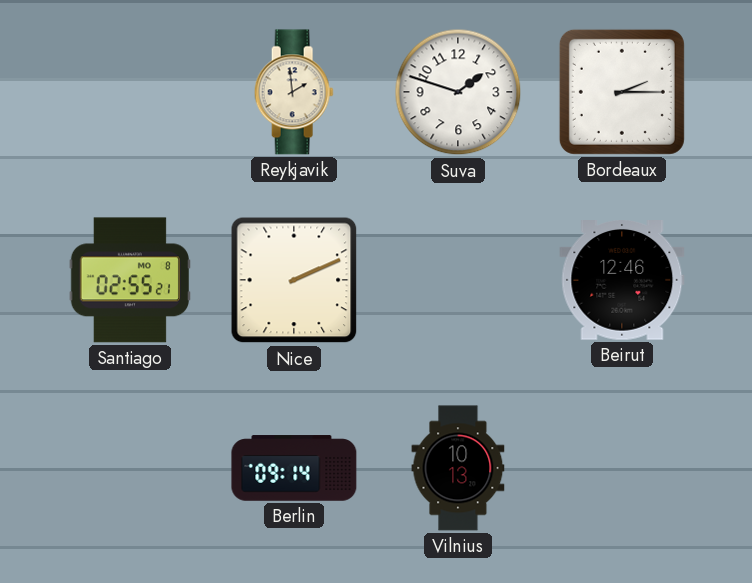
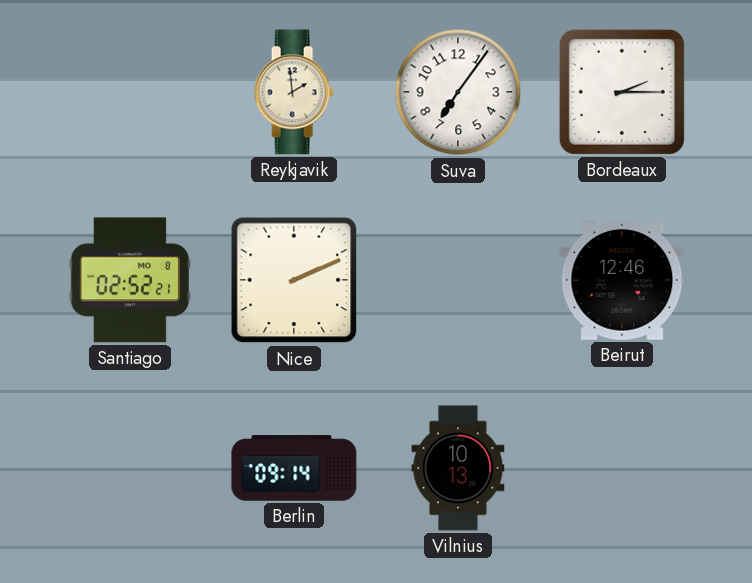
Suva: 1:48 -> 7:06
Santiago: 02:55 -> 02:52
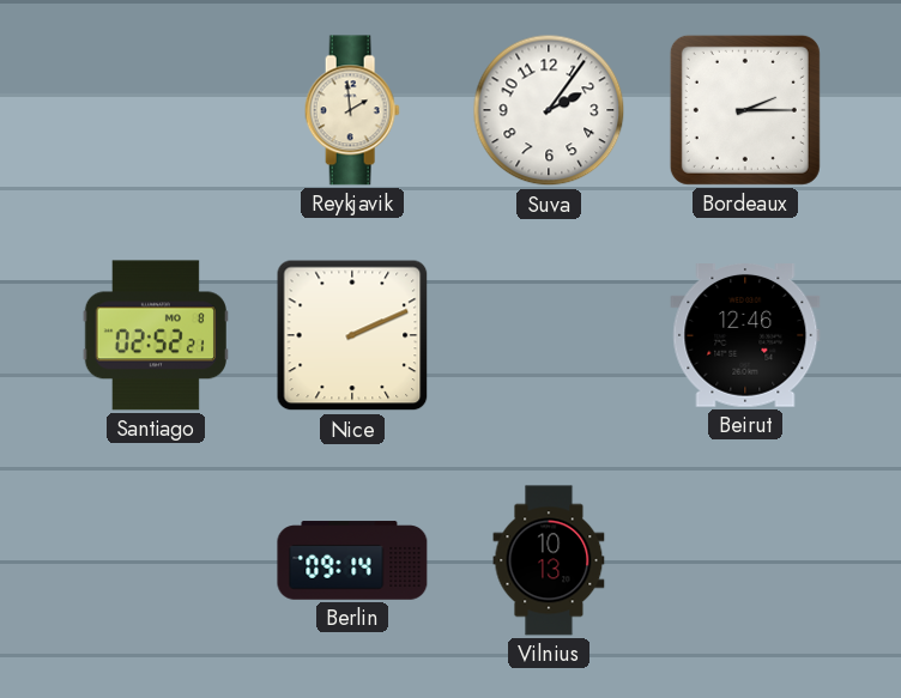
Suva: 7:06 -> 2:06
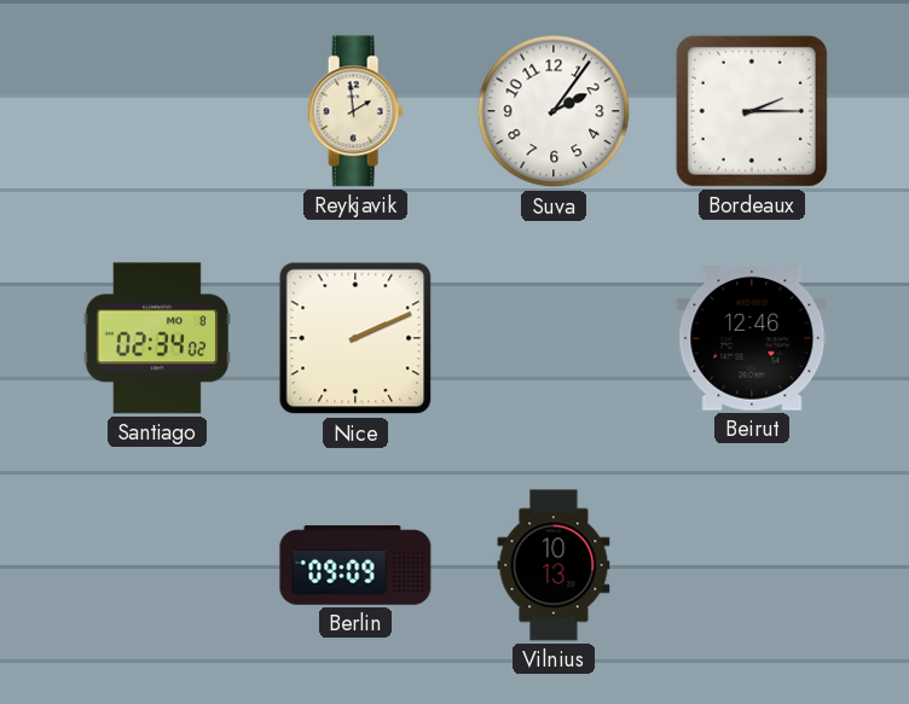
Santiago: 02:52 -> 02:34
Berlin: 09:14 -> 09:09
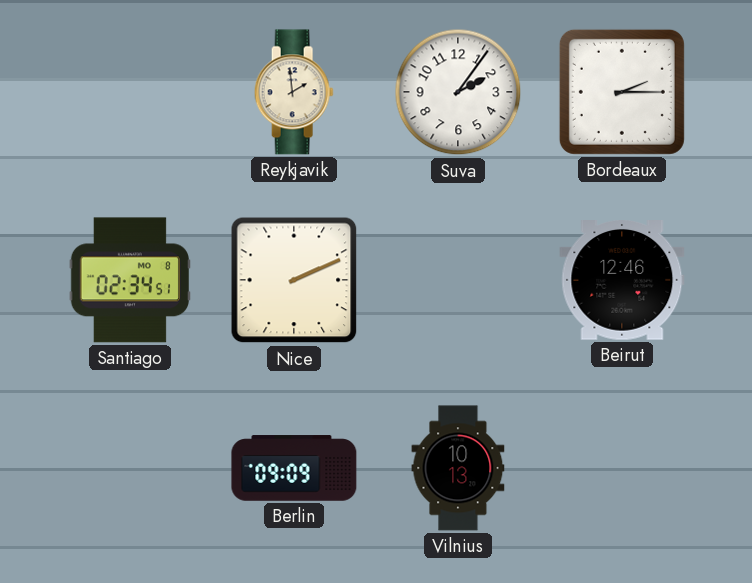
Santiago: 02:34:02 -> 02:34:51
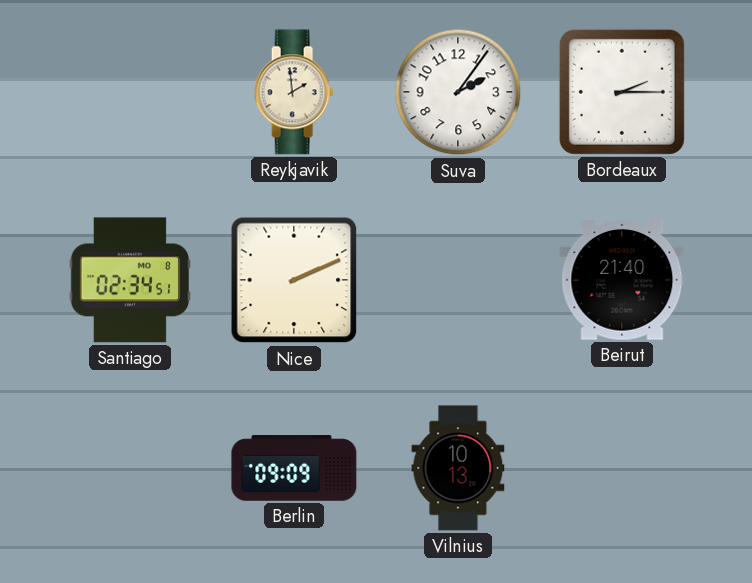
Beirut: 12:46 -> 21:40
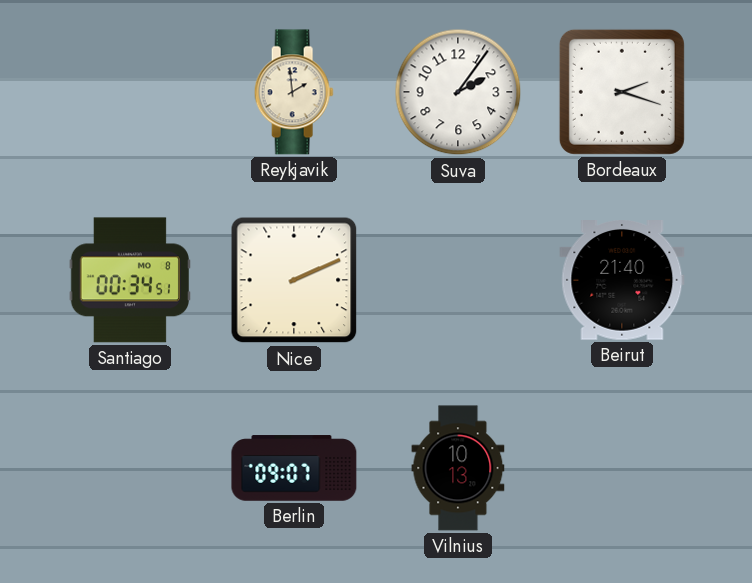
Bordeaux: 2:15 -> 2:18
Santiago: 02:34 -> 00:34
Berlin: 09:09 -> 09:07
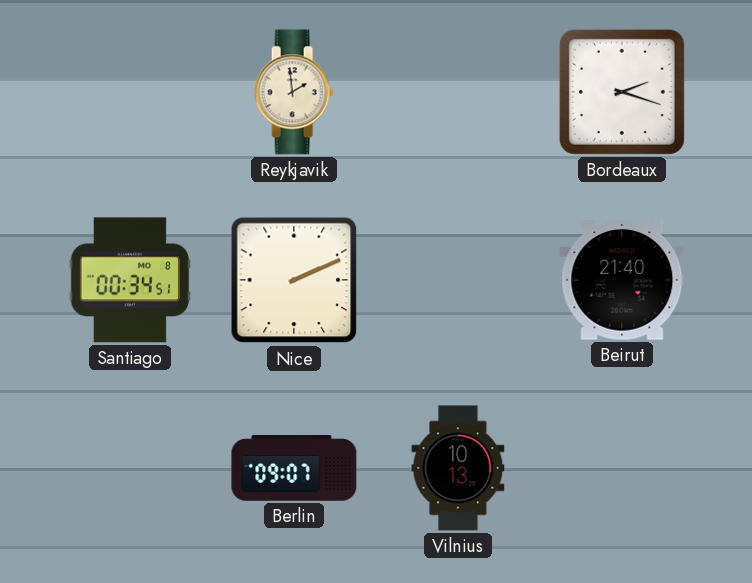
Suva: 2:06 -> none
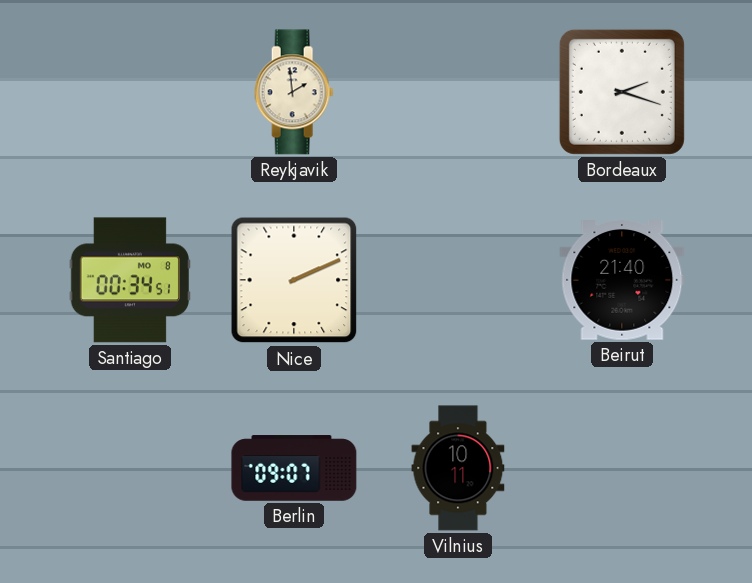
Vilnius: 10:13 -> 10:11
